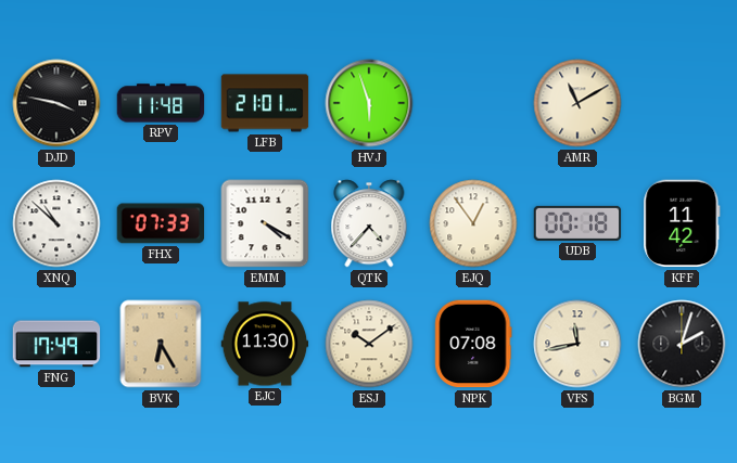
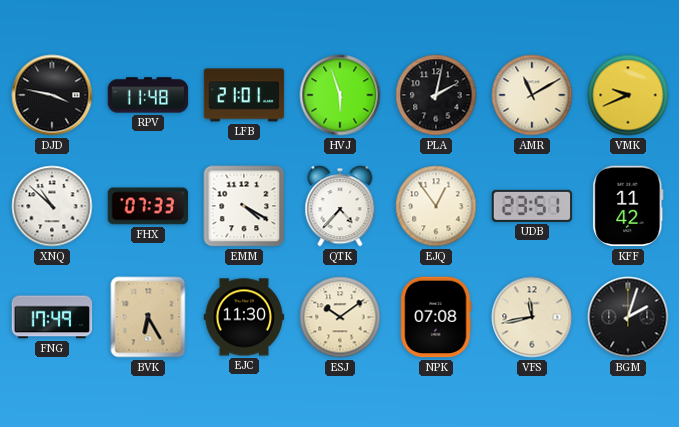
PLA: none -> 2:02
VMK: none -> 9:41
UDB: 00:18 -> 23:51
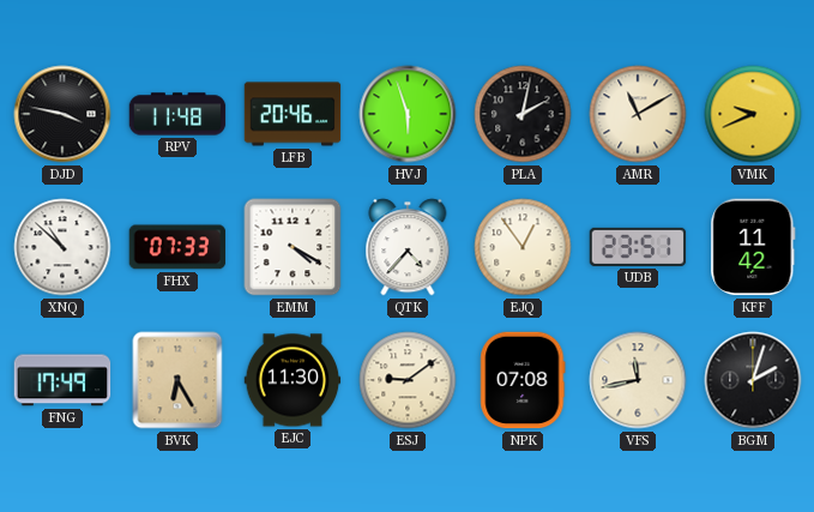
LFB: 21:01 -> 20:46
ESJ: 10:09 -> 9:09
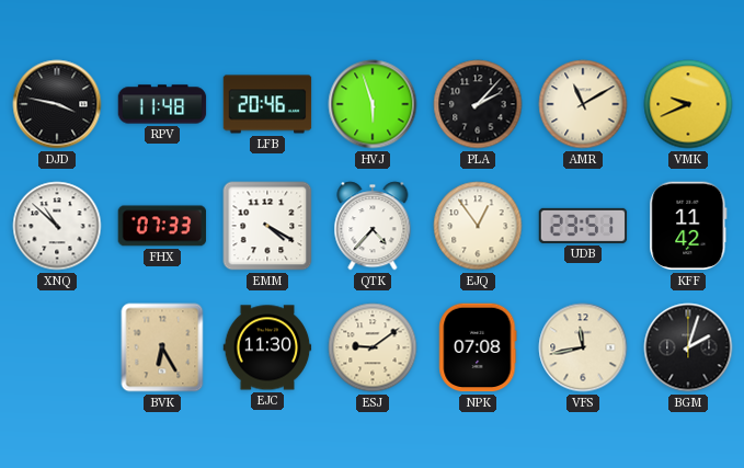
PLA: 2:02 -> 2:07
FNG: 17:49 -> none
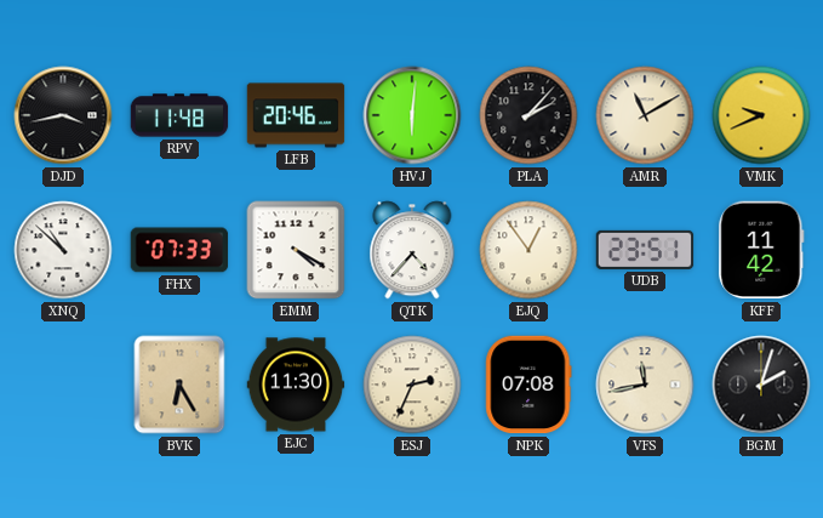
DJD: 3:47 -> 3:43
HVJ: 5:57 -> 6:01
ESJ: 9:09 -> 2:34
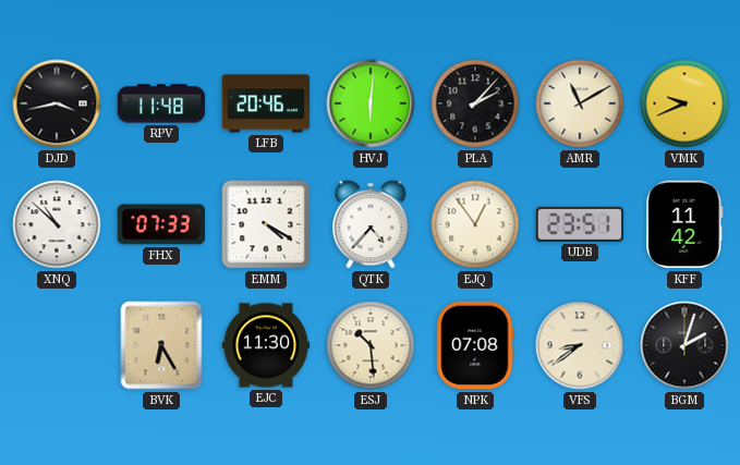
ESJ: 2:34 -> 10:29
VFS: 11:43 -> 8:39
